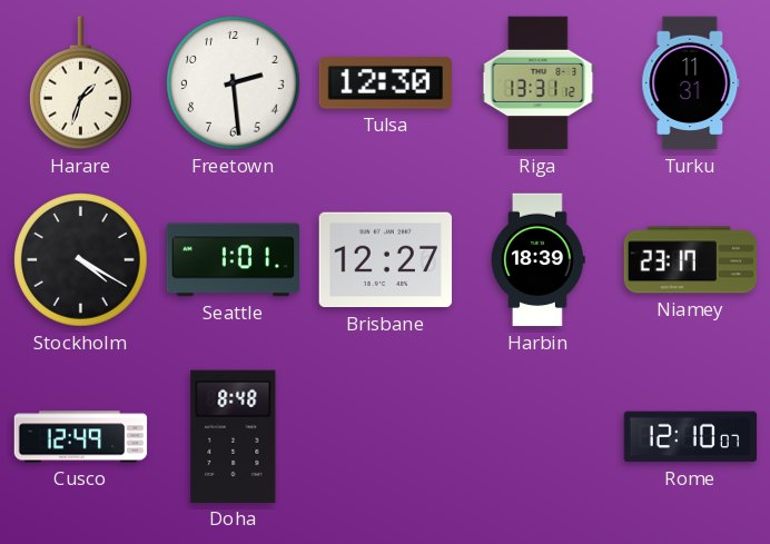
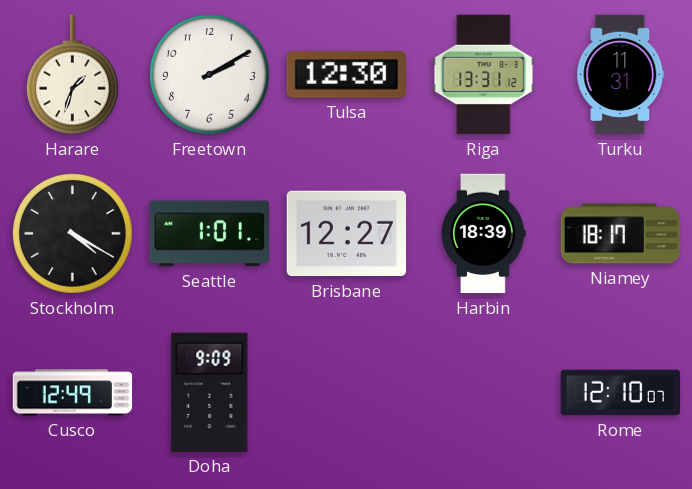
Freetown: 2:29 -> 2:10
Niamey: 23:17 -> 18:17
Doha: 8:48 -> 9:09
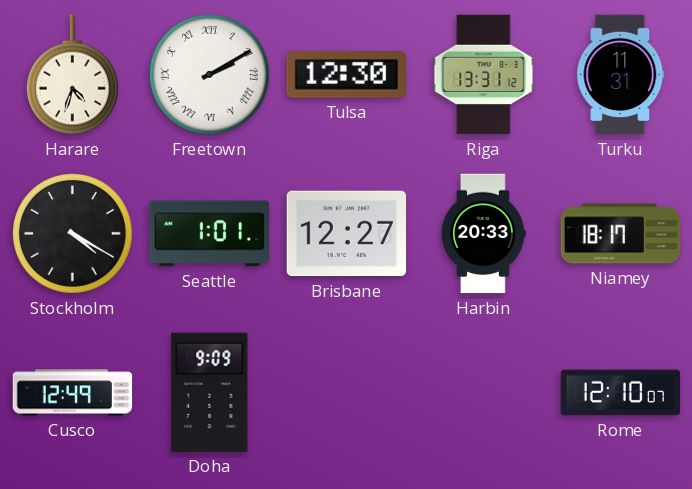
Harare: 1:33 -> 4:33
Freetown numerals: Arabic -> Roman
Harbin: 18:39 -> 20:33
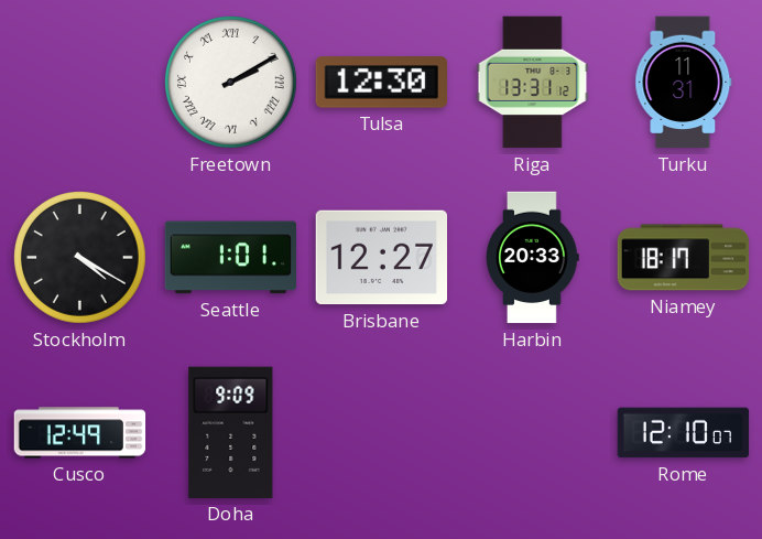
Harare: 4:33 -> none
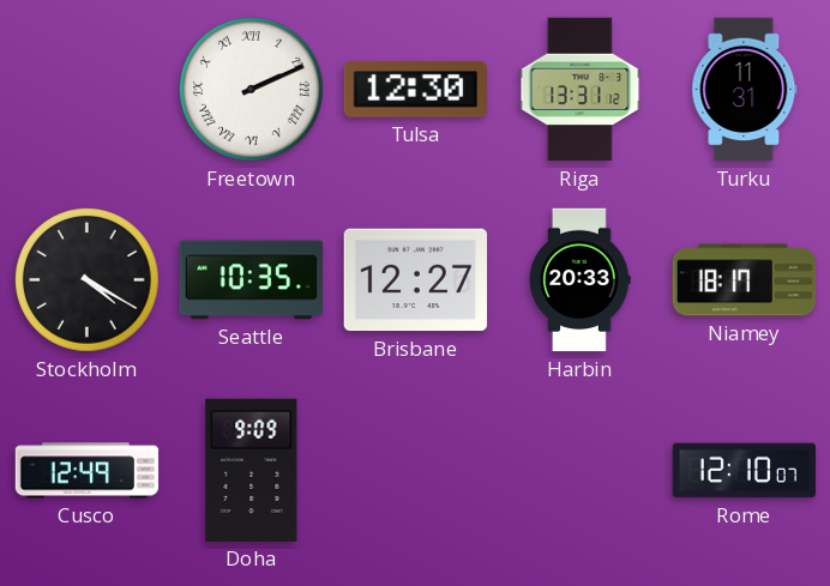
Freetown: 2:10 -> 2:11
Seattle: 1:01 -> 10:35
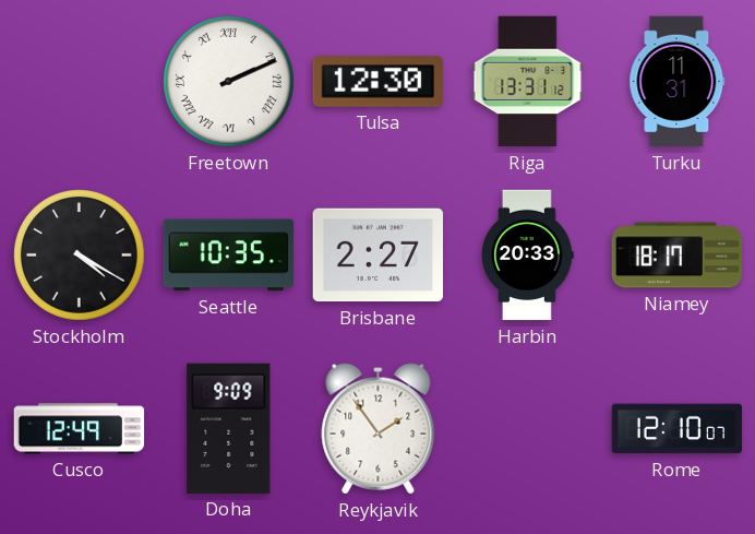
Brisbane: 12:27 -> 2:27
Reykjavik: none -> 1:54
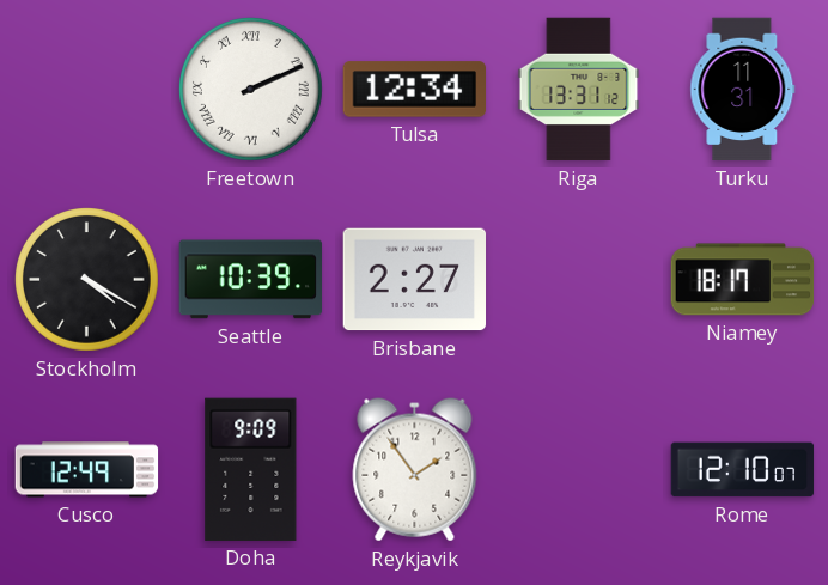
Tulsa: 12:30 -> 12:34
Seattle: 10:35 -> 10:39
Harbin: 20:33 -> none
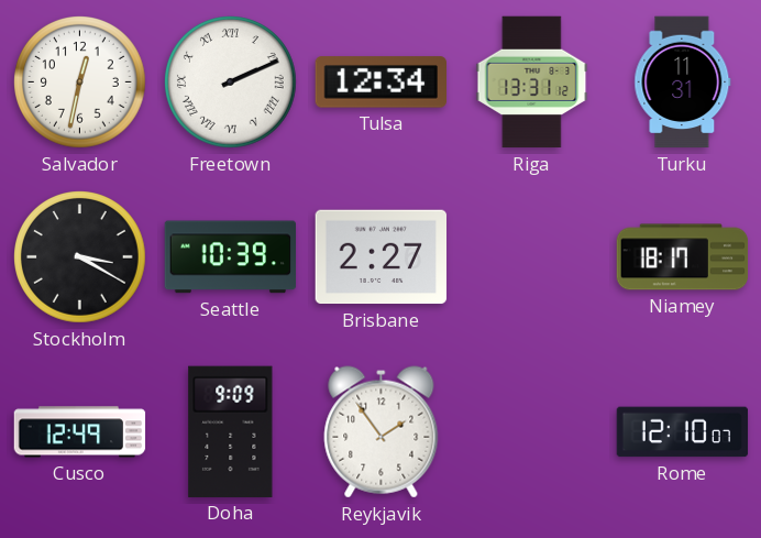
Salvador: none -> 12:32
Stockholm: 4:20 -> 3:20
